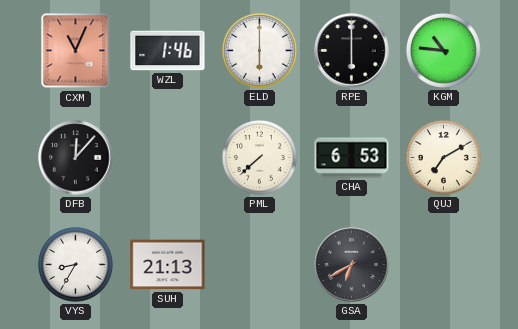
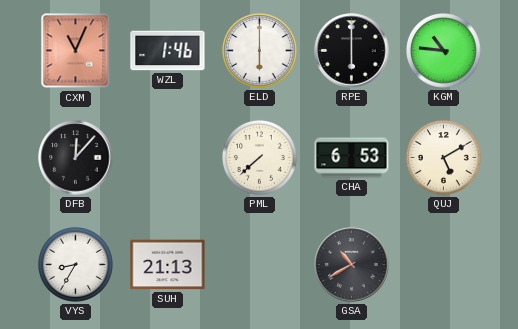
QUJ: 7:10 -> 5:10
GSA: 6:40 -> 10:40
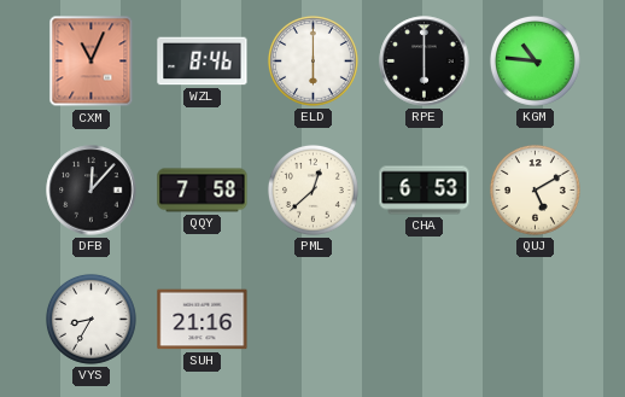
WZL: 1:46 -> 8:46
QQY: none -> 7:58
PML: 7:38 -> 12:38
SUH: 21:13 -> 21:16
GSA: 10:40 -> none
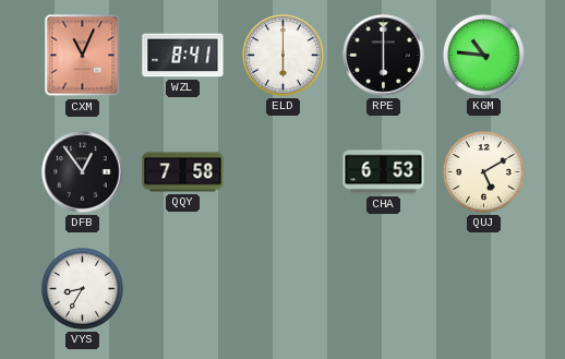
WZL: 8:46 -> 8:41
DFB: 12:07 -> 12:54
PML: 12:38 -> none
SUH: 21:16 -> none
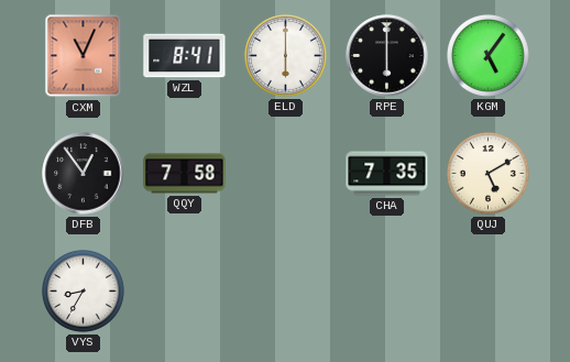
KGM: 10:46 -> 5:06
CHA: 6:53 -> 7:35
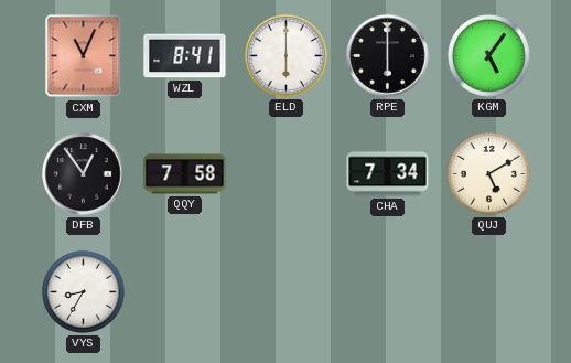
CHA: 7:35 -> 7:34
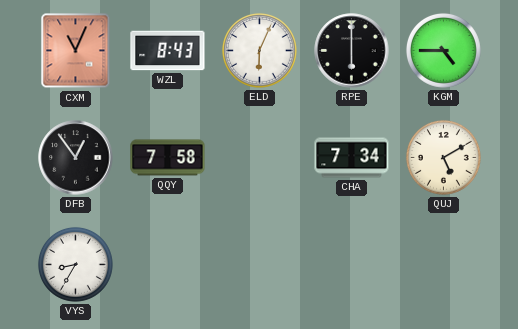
WZL: 8:41 -> 8:43
ELD: 6:00 -> 6:04
KGM: 5:06 -> 4:45
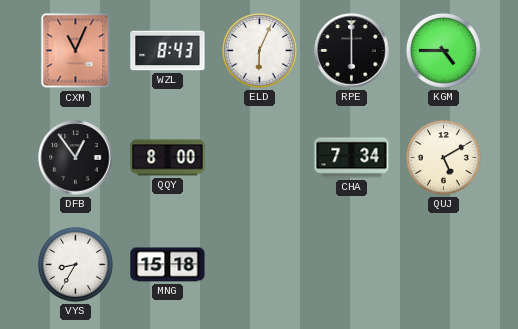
QQY: 7:58 -> 8:00
MNG: none -> 15:18
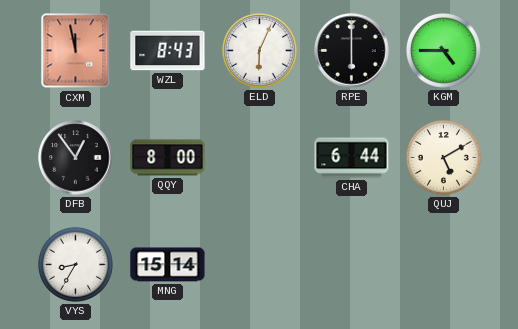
CXM: 11:04 -> 11:58
CHA: 7:34 -> 6:44
MNG: 15:18 -> 15:14
